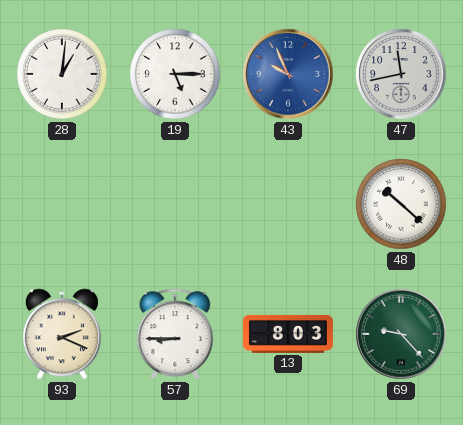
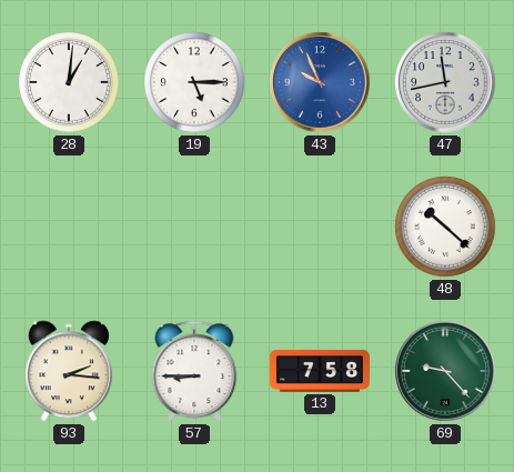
93: 2:19 -> 2:16
13: 8:03 -> 7:58
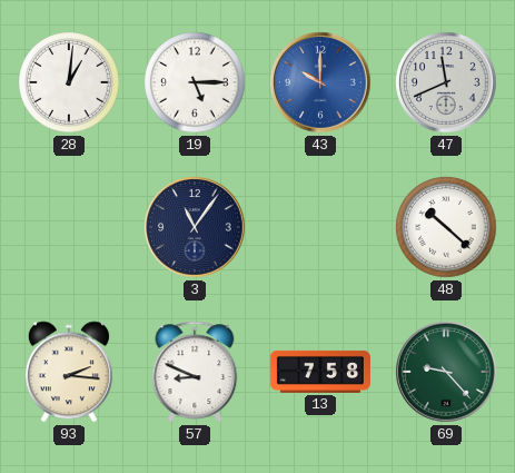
43: 9:56 -> 10:00
47: 11:43 -> 11:41
3: none -> 11:06
57: 8:45 -> 8:49
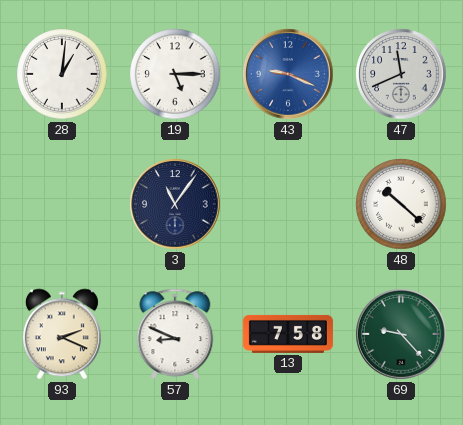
43: 10:00 -> 9:19
93: 2:16 -> 2:19
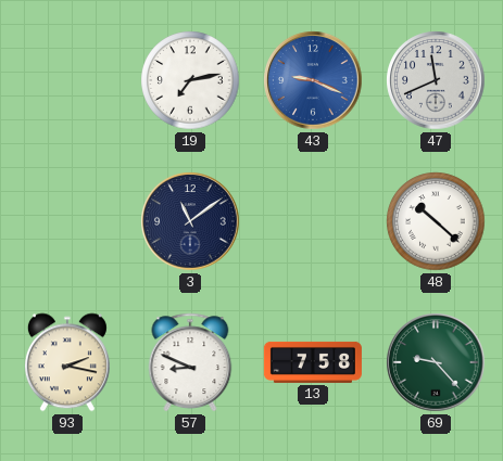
28: 1:01 -> none
19: 5:15 -> 7:13
3: 11:06 -> 11:09
93: 2:19 -> 2:17
